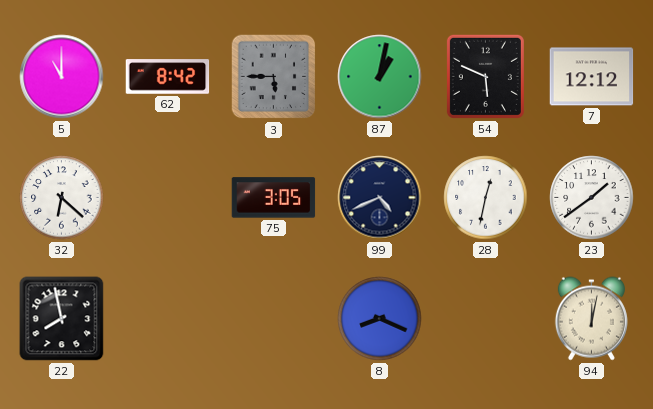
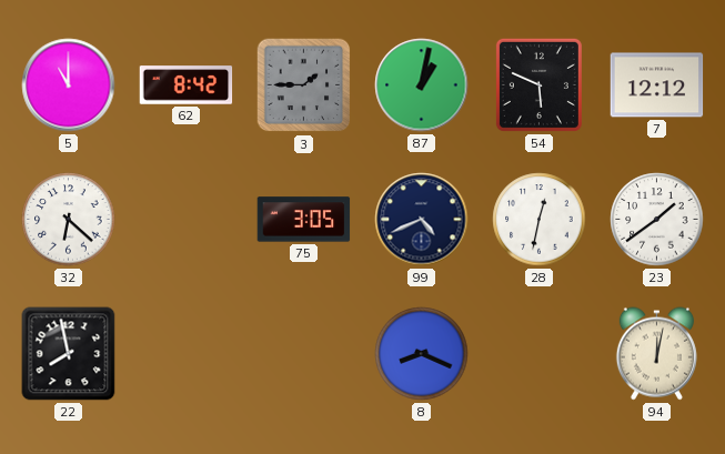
3: 5:45 -> 1:45
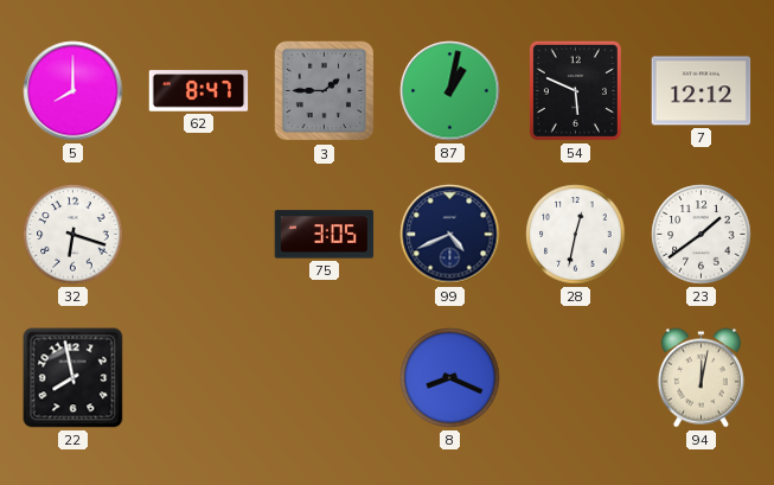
5: 11:00 -> 8:00
62: 8:42 -> 8:47
32: 6:22 -> 6:18
